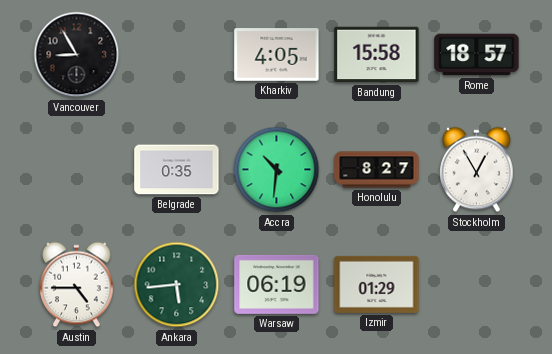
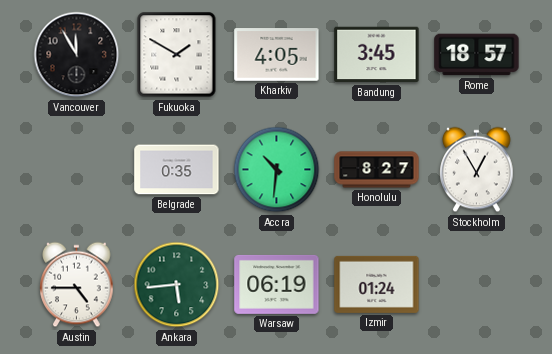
Vancouver: 8:55 -> 11:55
Fukuoka: none -> 1:50
Bandung: 15:58 -> 3:45
Izmir: 01:29 -> 01:24
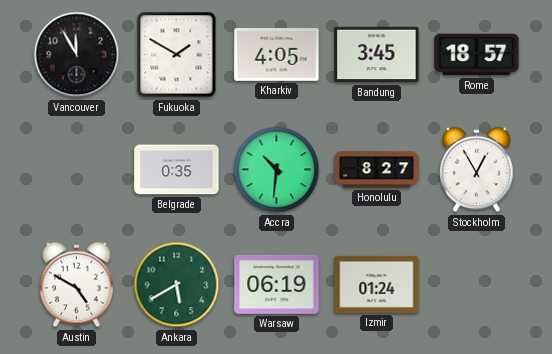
Austin: 4:45 -> 4:50
Ankara: 5:44 -> 5:40
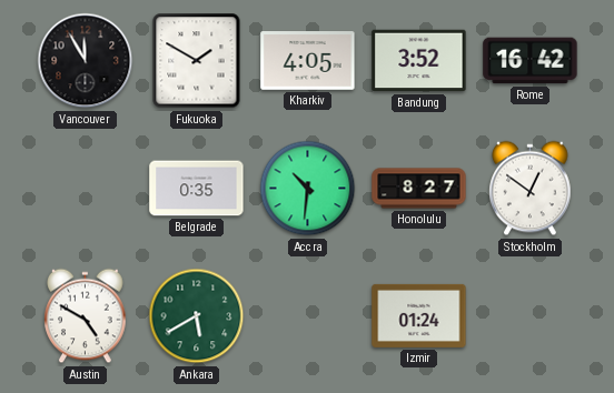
Bandung: 3:45 -> 3:52
Rome: 18:57 -> 16:42
Stockholm: 12:55 -> 12:51
Warsaw: 06:19 -> none
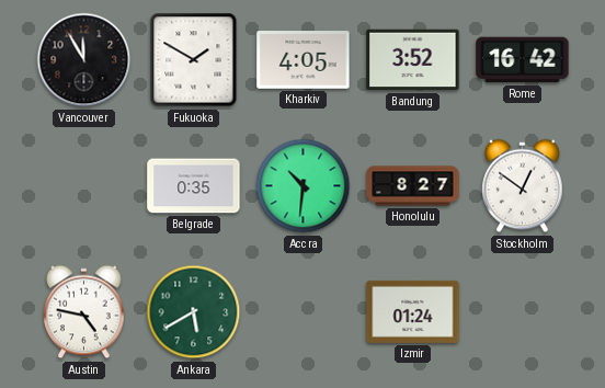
Austin: 4:50 -> 4:47
